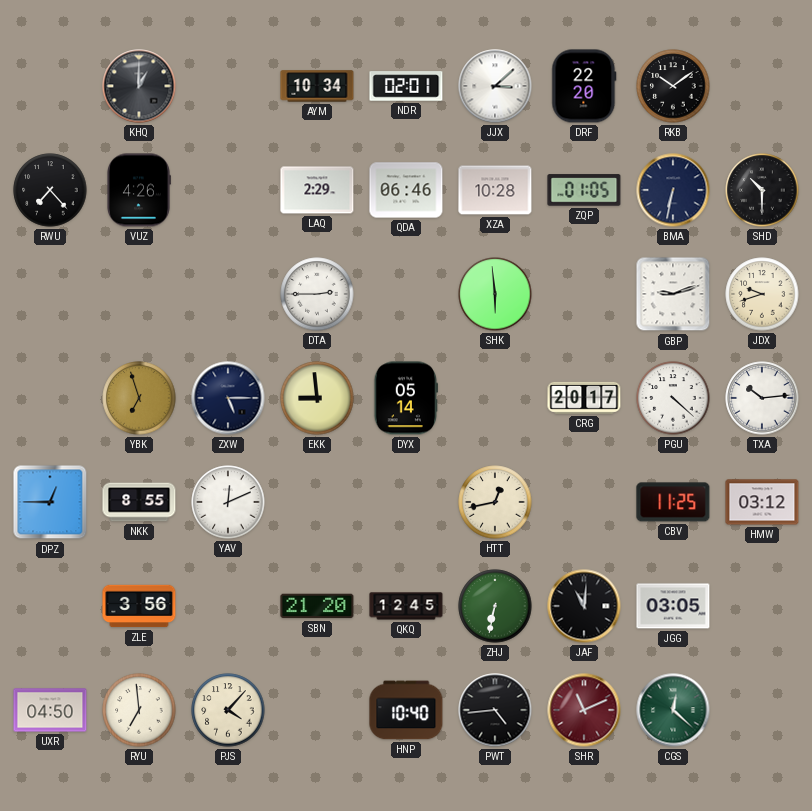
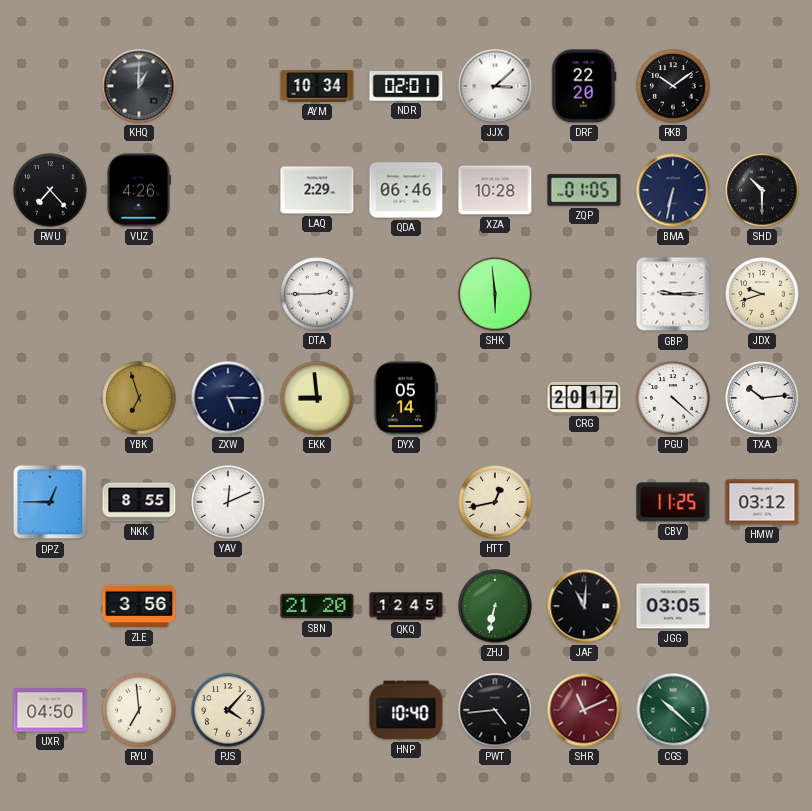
GBP: 9:12 -> 9:15
CGS: 12:22 -> 10:22
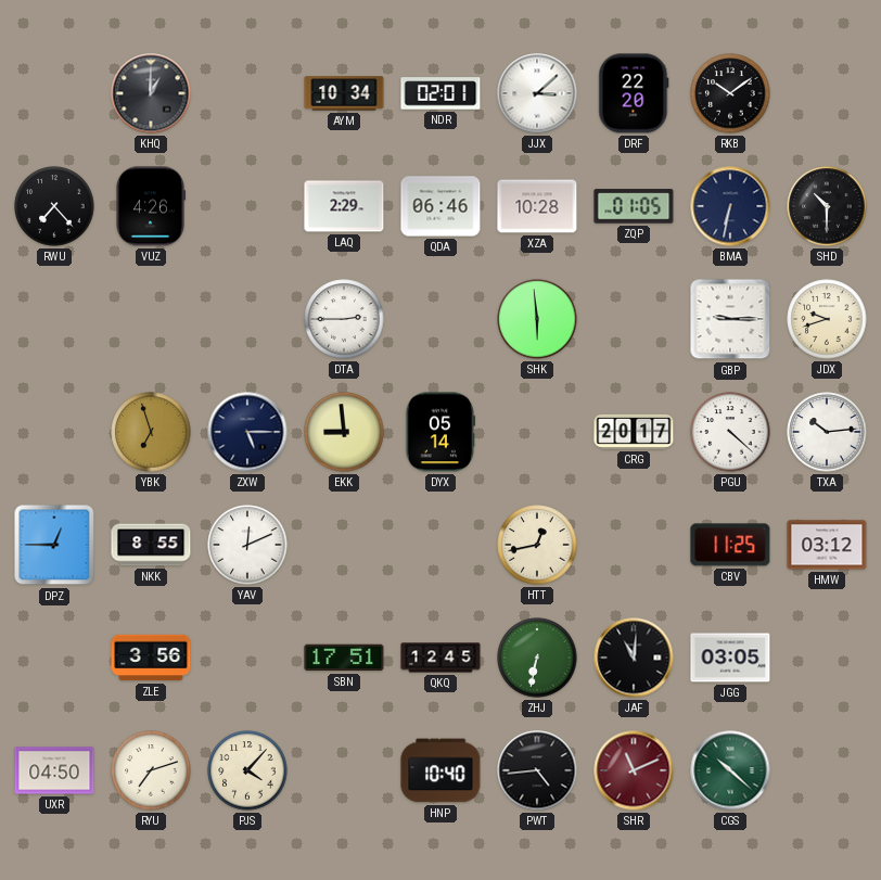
SBN: 21:20 -> 17:51
RYU: 6:59 -> 7:12
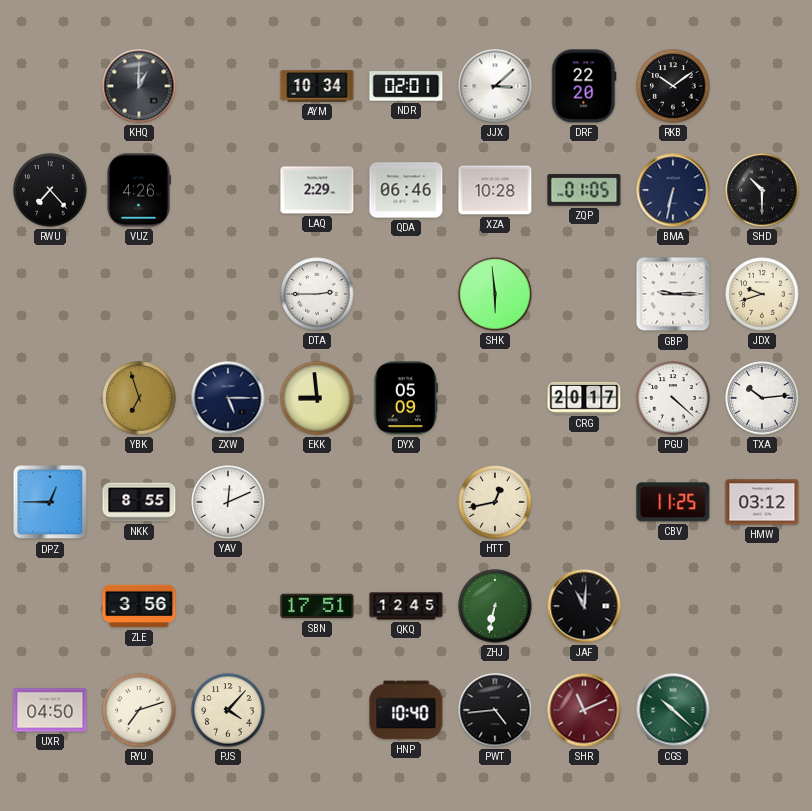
DYX: 05:14 -> 05:09
JGG: 03:05 -> none
